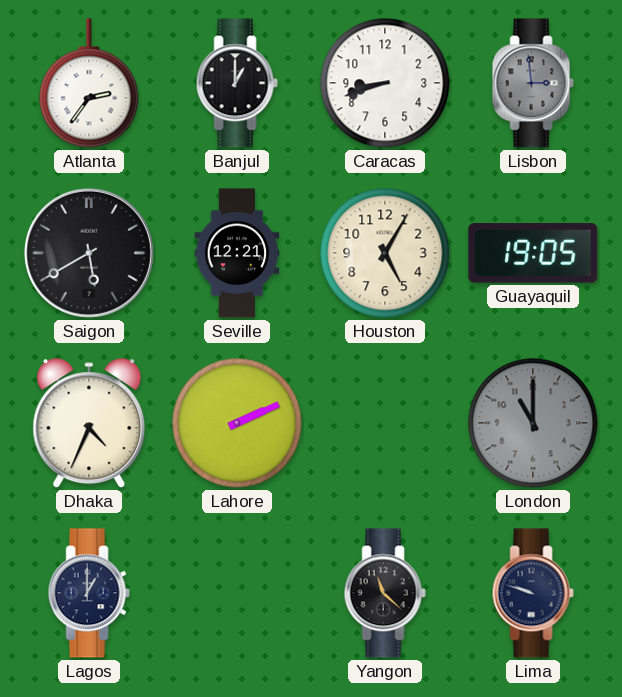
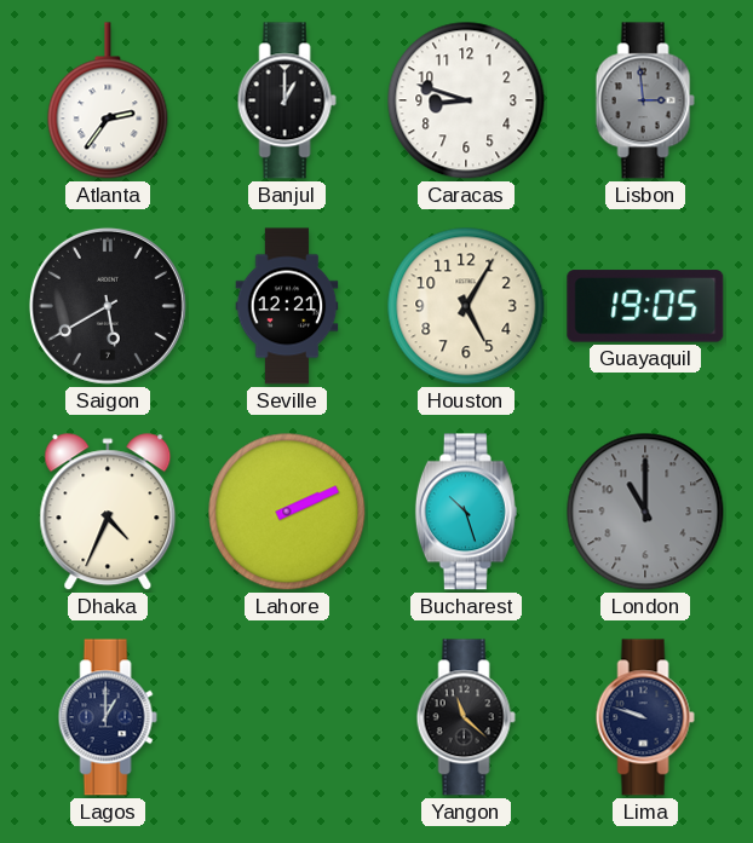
Caracas: 8:42 -> 8:48
Bucharest: none -> 10:27
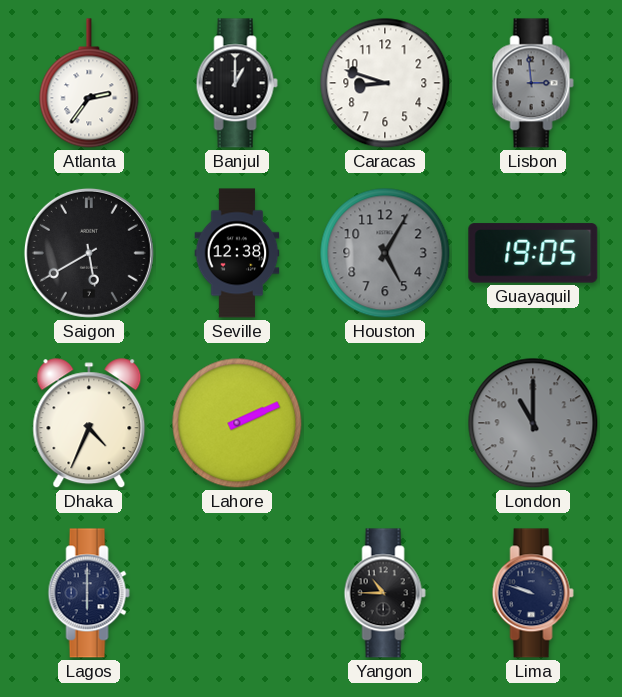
Seville: 12:21 -> 12:38
Houston dial: cream -> grey
Bucharest: 10:27 -> none
Lagos: 1:00 -> 6:00
Yangon: 11:22 -> 10:45
